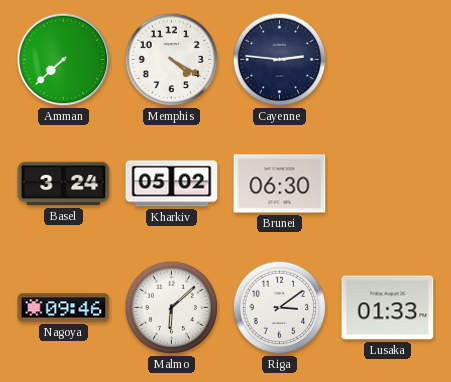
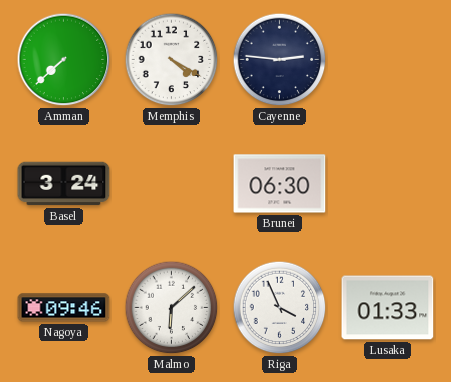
Kharkiv: 05:02 -> none
Riga: 3:09 -> 3:56
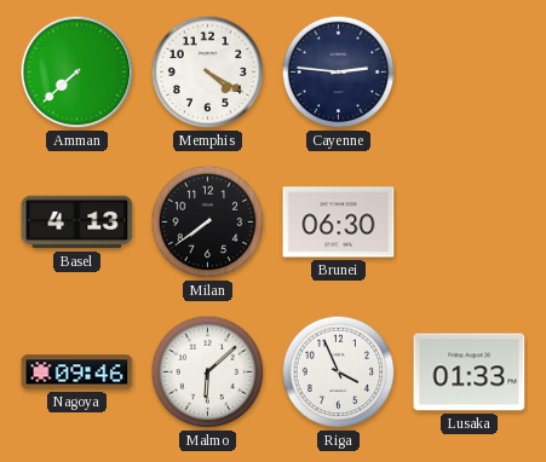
Basel: 3:24 -> 4:13
Milan: none -> 7:39
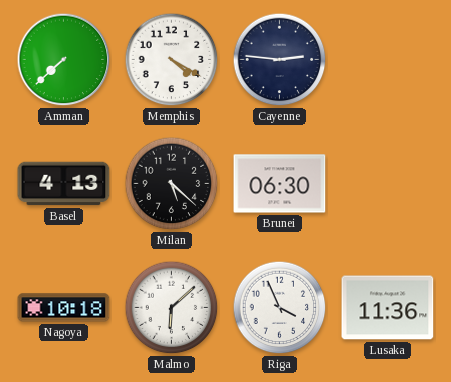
Milan: 7:39 -> 5:22
Nagoya: 09:46 -> 10:18
Lusaka: 01:33 -> 11:36
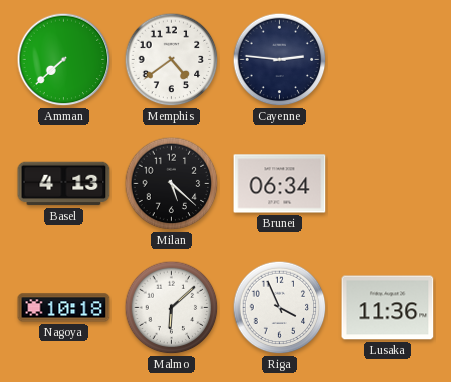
Memphis: 4:20 -> 4:39
Brunei: 06:30 -> 06:34
